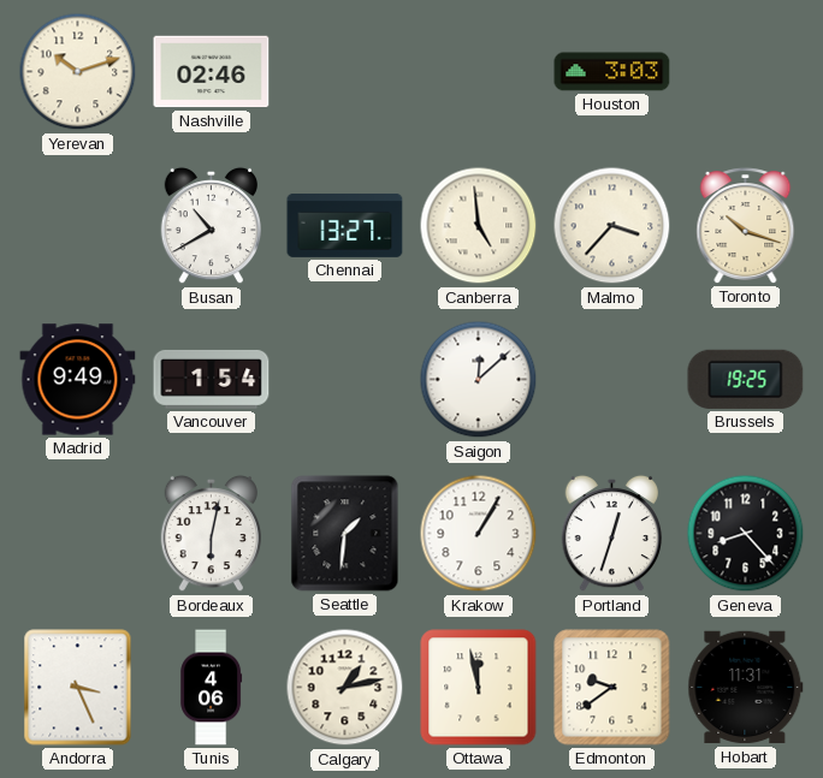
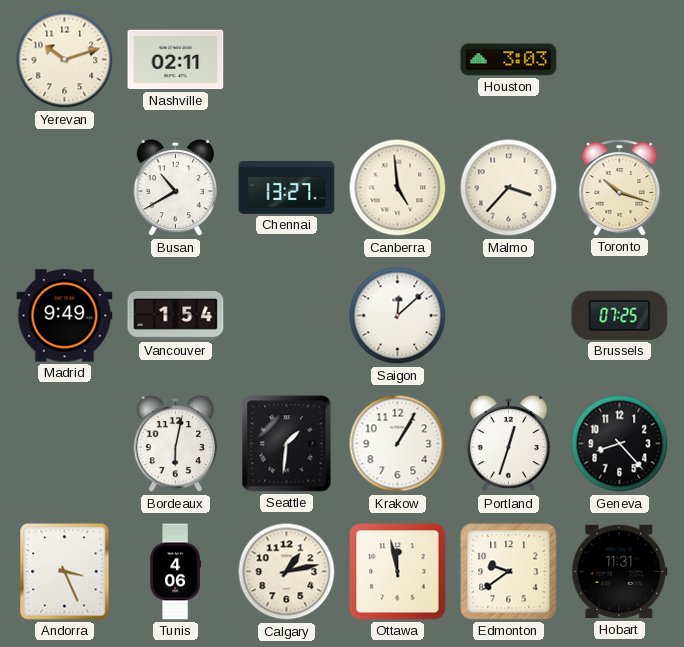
Nashville: 02:46 -> 02:11
Brussels: 19:25 -> 07:25
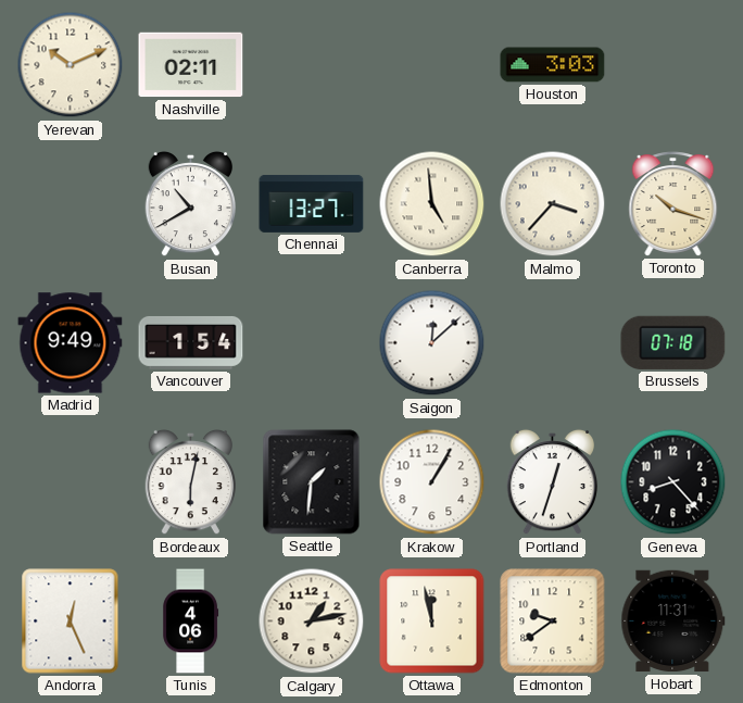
Yerevan: 10:12 -> 10:11
Brussels: 07:25 -> 07:18
Andorra: 3:26 -> 12:26
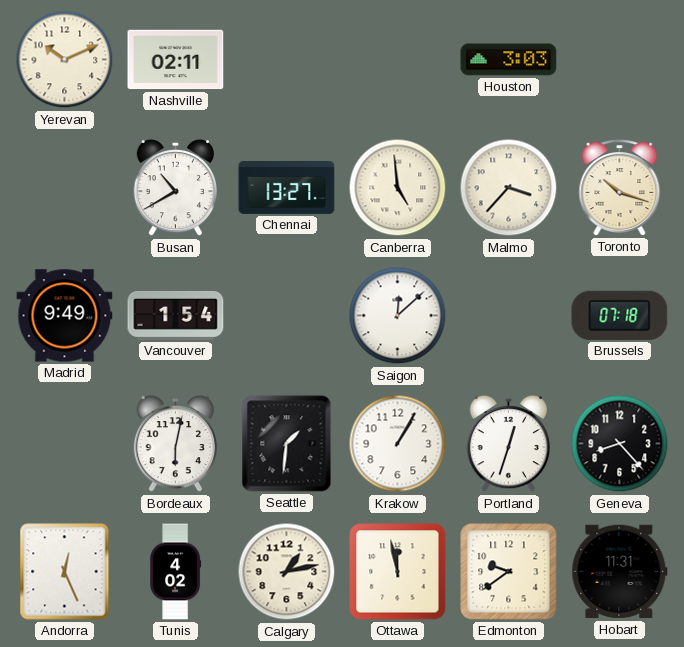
Tunis: 4:06 -> 4:02
